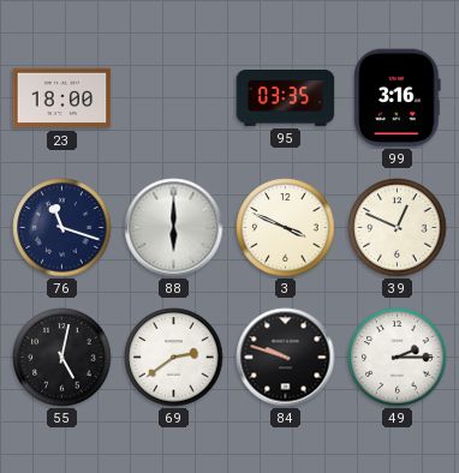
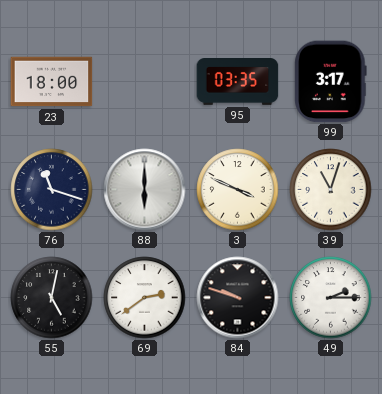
99: 3:16 -> 3:17
39: 12:49 -> 11:03
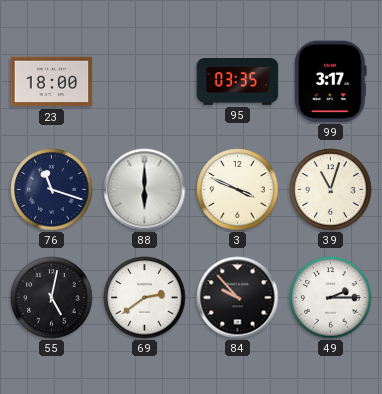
84: 9:48 -> 9:53
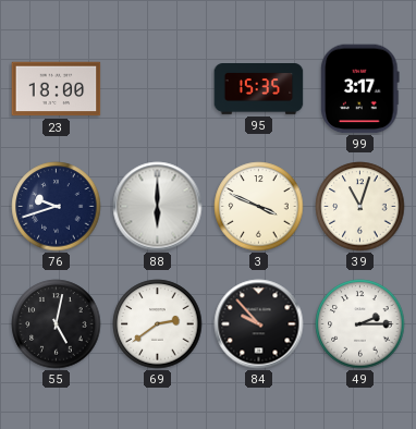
95: 03:35 -> 15:35
76: 11:18 -> 9:42
